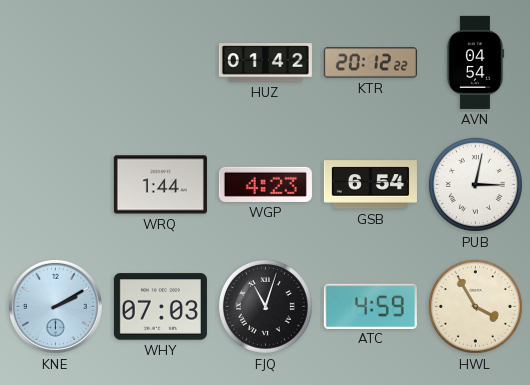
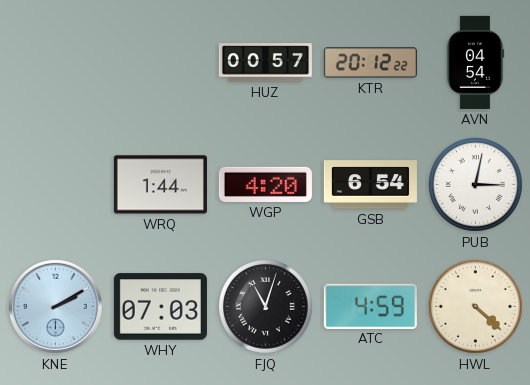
HUZ: 01:42 -> 00:57
WGP: 4:23 -> 4:20
HWL: 3:55 -> 4:22
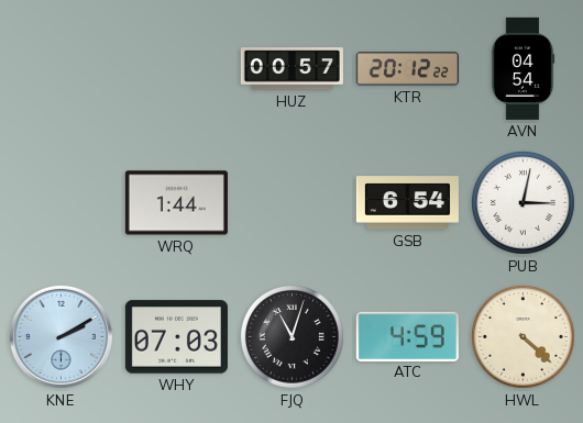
WGP: 4:20 -> none
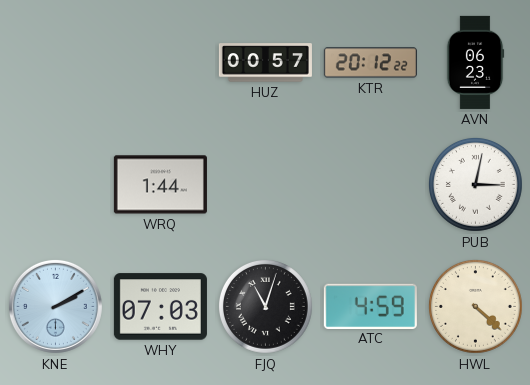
AVN: 04:54 -> 06:23
GSB: 6:54 -> none
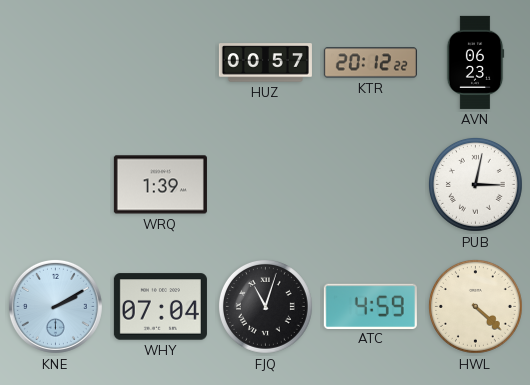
WRQ: 1:44 -> 1:39
WHY: 07:03 -> 07:04
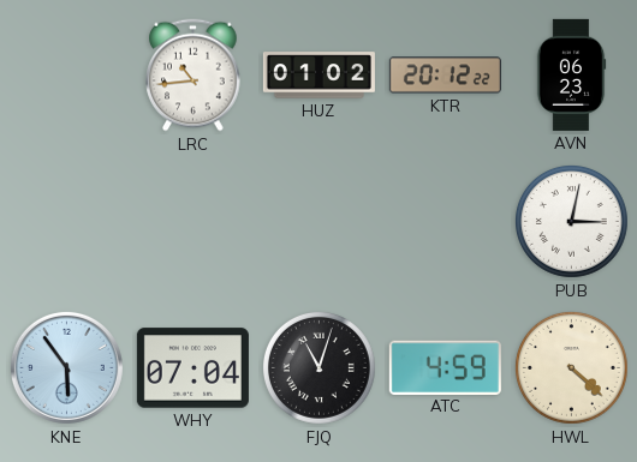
LRC: none -> 10:44
HUZ: 00:57 -> 01:02
WRQ: 1:39 -> none
KNE: 2:10 -> 5:54
